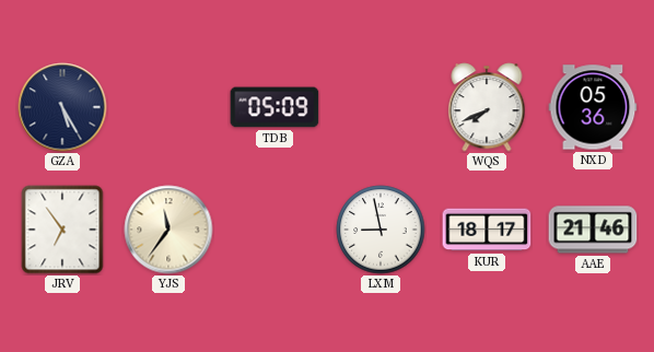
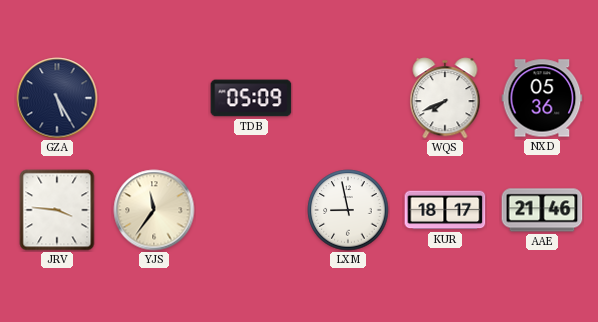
JRV: 6:54 -> 3:46
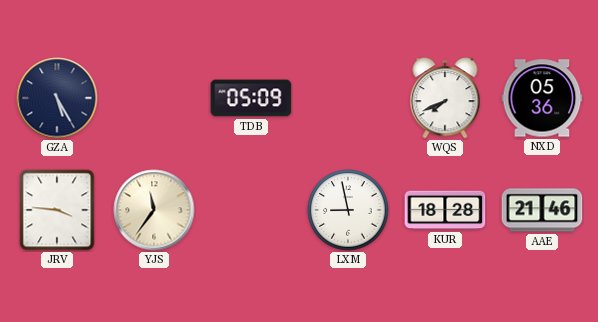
KUR: 18:17 -> 18:28
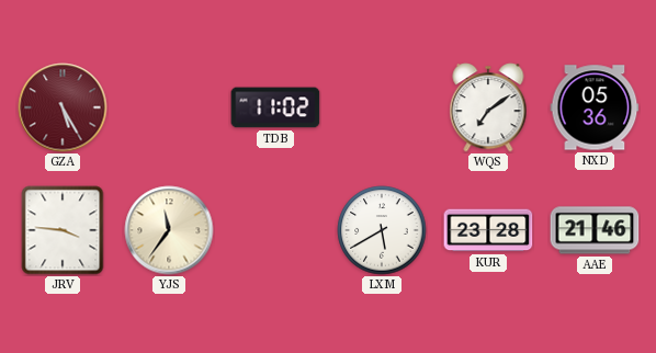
GZA dial: navy -> burgundy
TDB: 05:09 -> 11:02
WQS: 7:41 -> 7:09
LXM: 8:58 -> 5:40
KUR: 18:28 -> 23:28
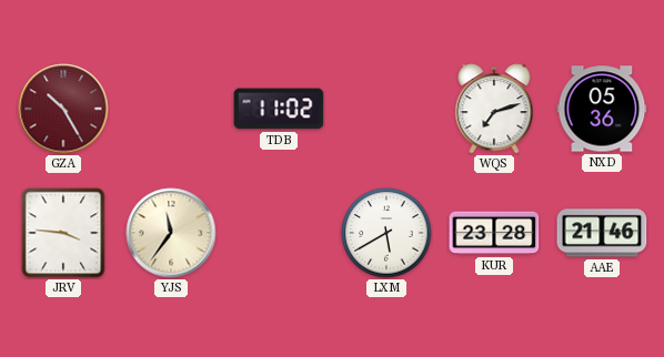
GZA: 5:25 -> 10:25
WQS: 7:09 -> 7:12
